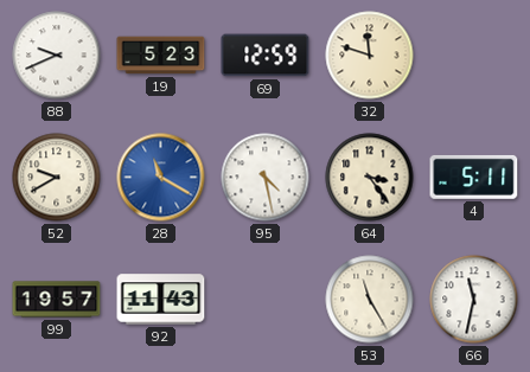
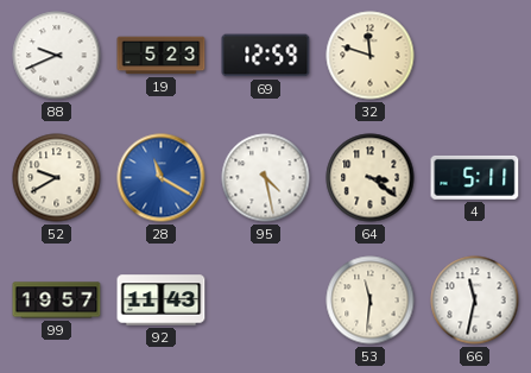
64: 3:24 -> 3:21
53: 11:25 -> 11:31
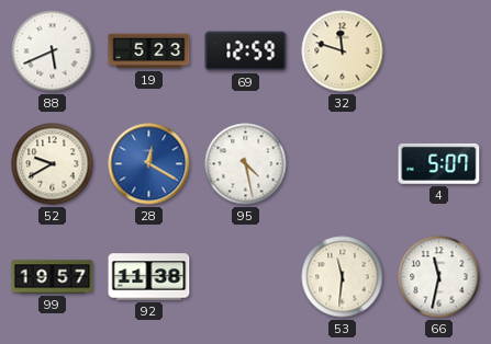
88: 9:41 -> 5:41
28: 11:20 -> 12:20
64: 3:21 -> none
4: 5:11 -> 5:07
92: 11:43 -> 11:38
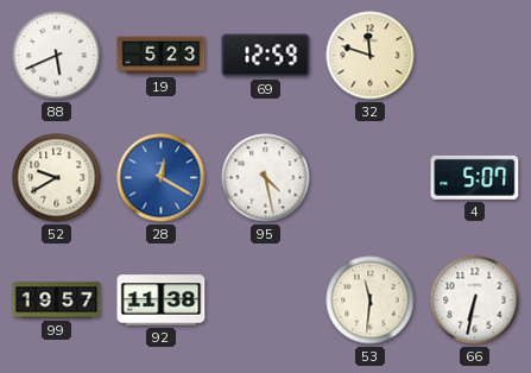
66: 11:32 -> 6:32
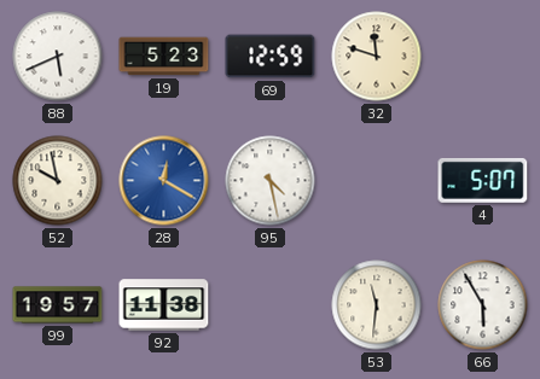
52: 9:40 -> 9:58
66: 6:32 -> 5:55
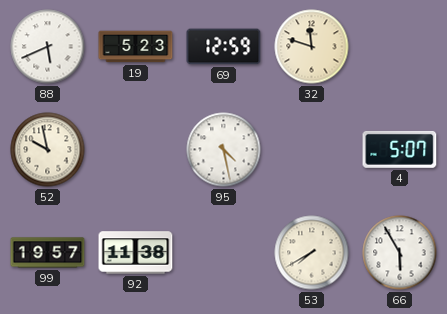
28: 12:20 -> none
53: 11:31 -> 7:40
